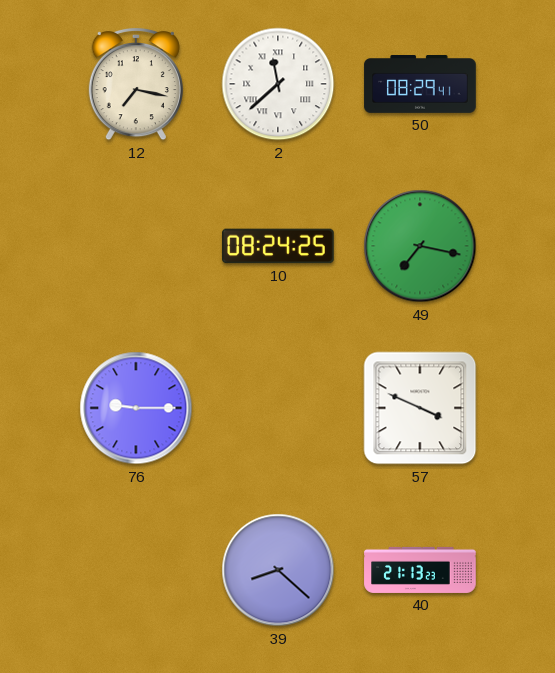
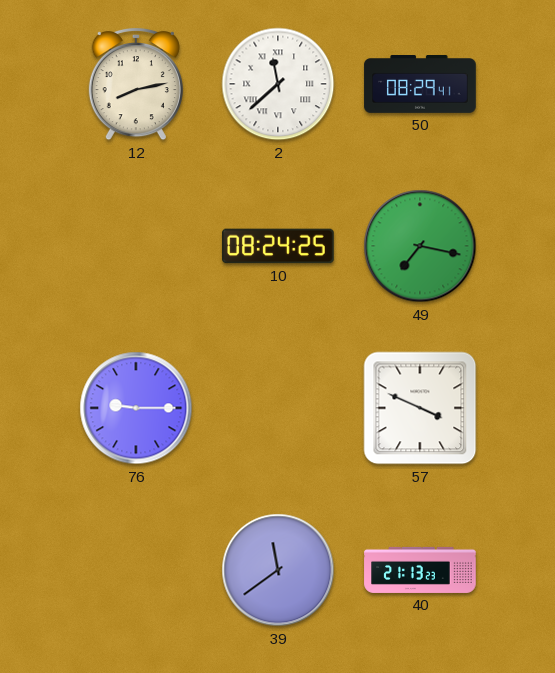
12: 7:17 -> 8:13
39: 8:22 -> 11:39
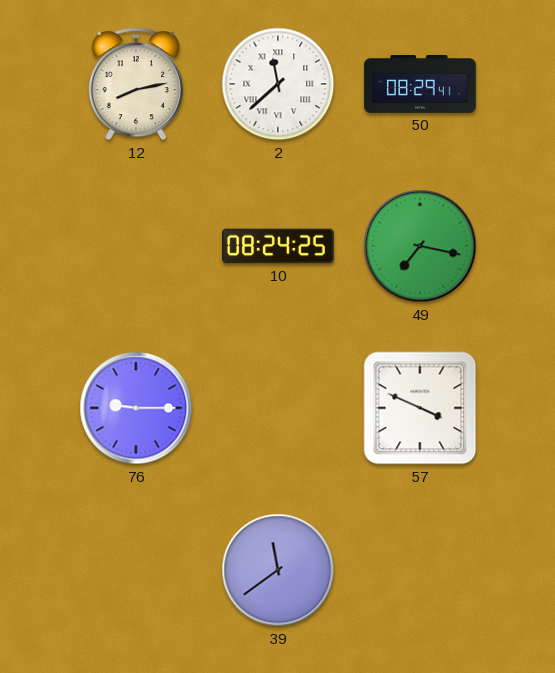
40: 21:13 -> none
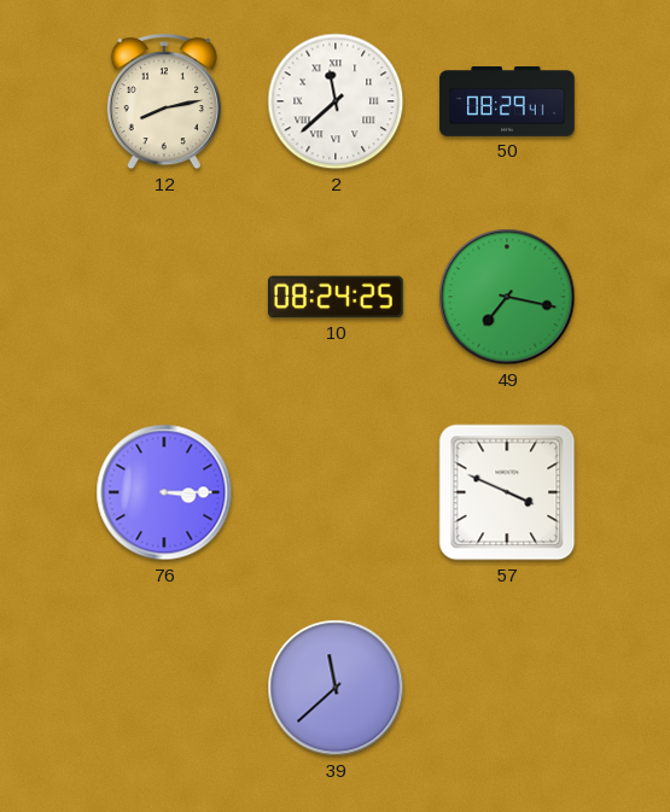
76: 9:15 -> 3:15
39: 11:39 -> 11:38
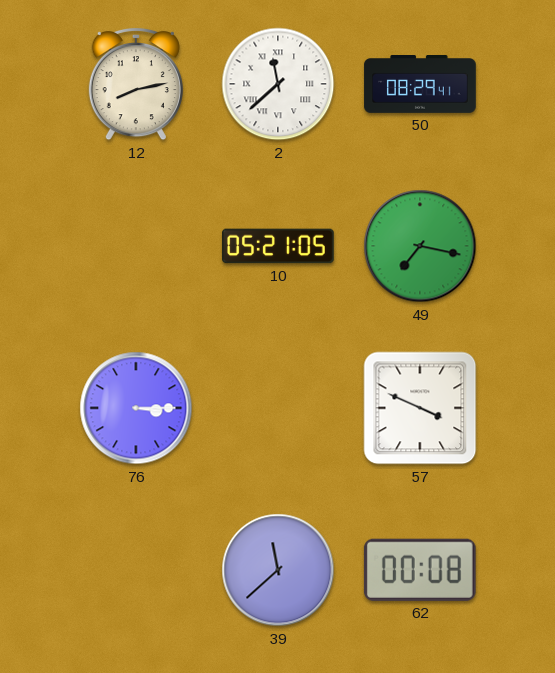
10: 08:24 -> 05:21
62: none -> 00:08
